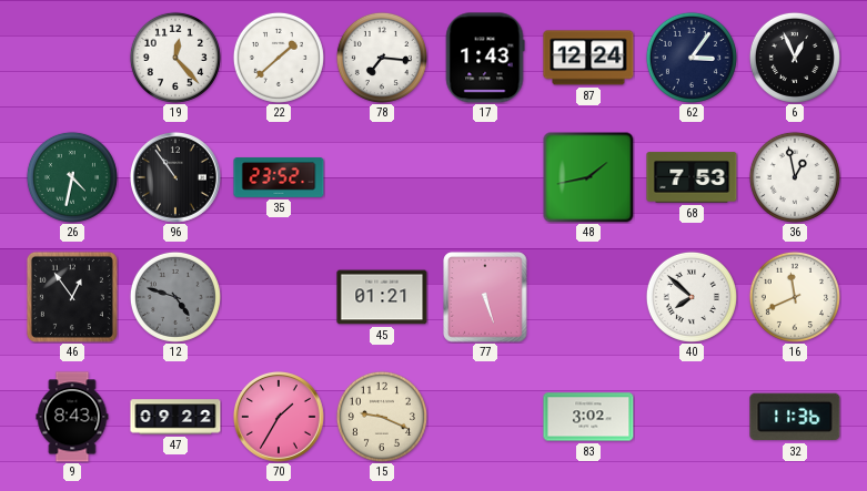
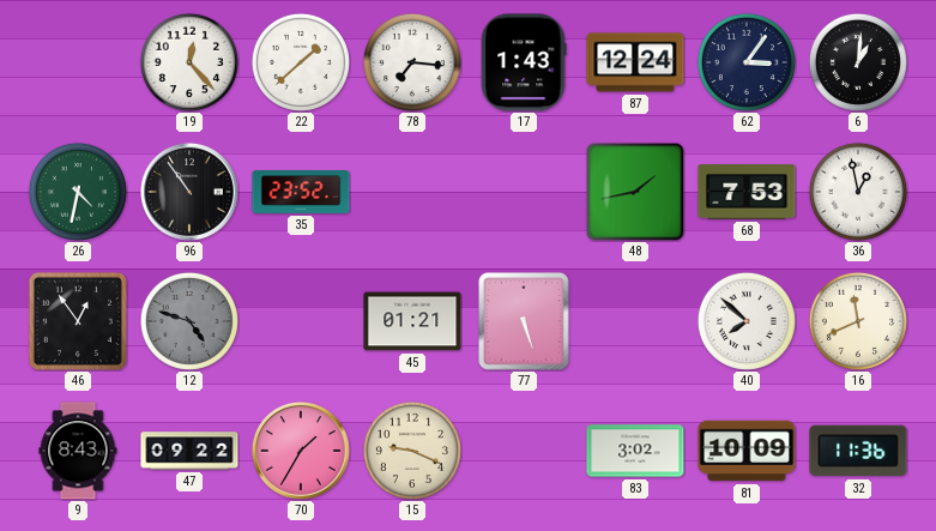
6: 12:56 -> 1:01
81: none -> 10:09
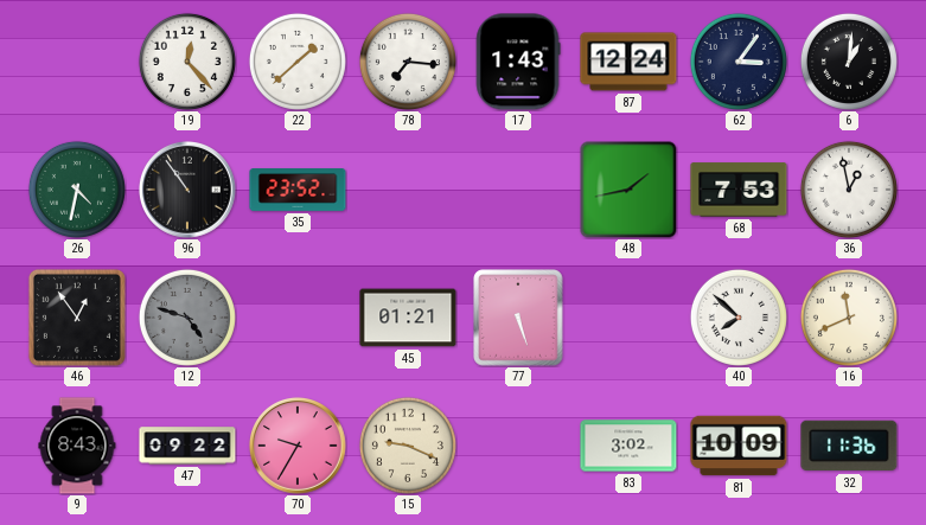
70: 1:35 -> 9:35
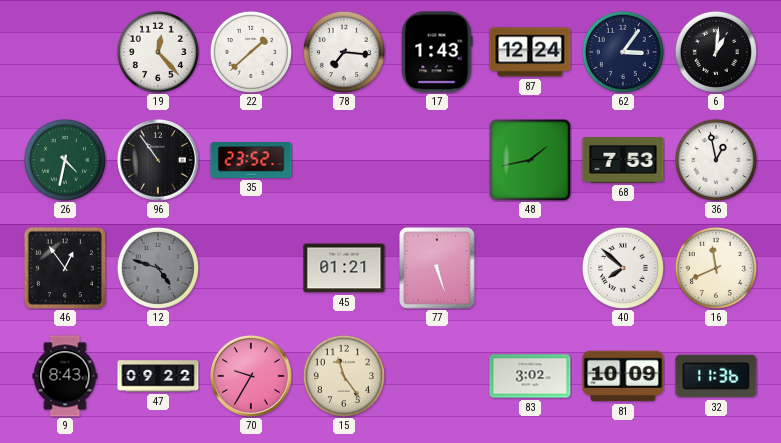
15: 9:19 -> 11:24
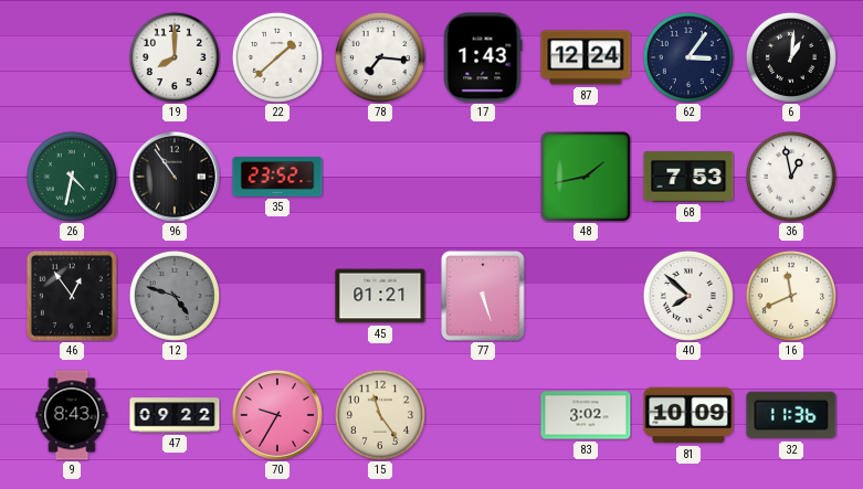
19: 12:23 -> 8:00
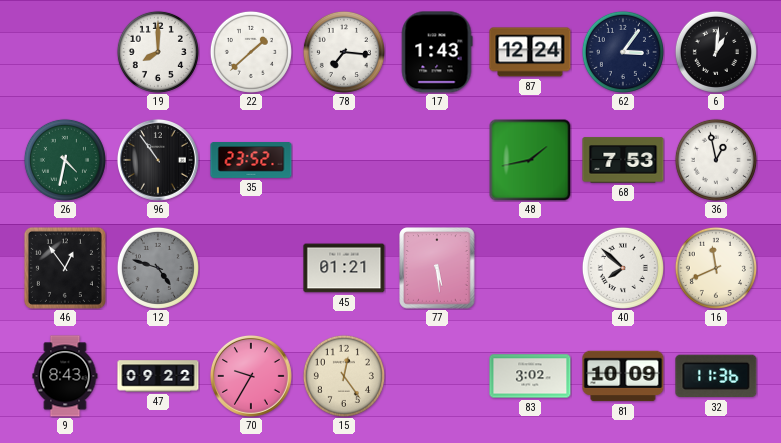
77: 5:27 -> 5:29
15: 11:24 -> 12:24
